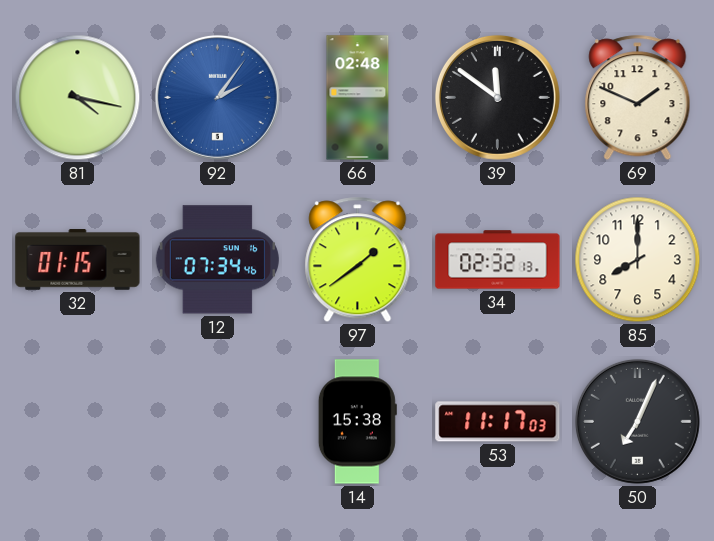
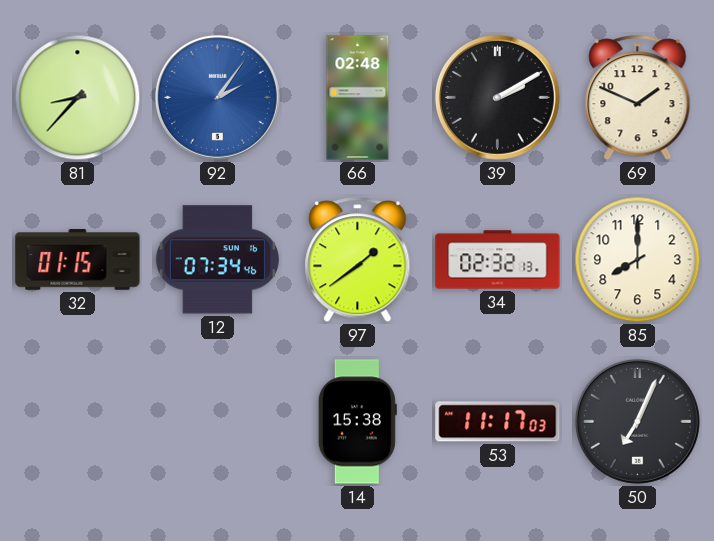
81: 4:17 -> 8:37
39: 11:51 -> 2:10
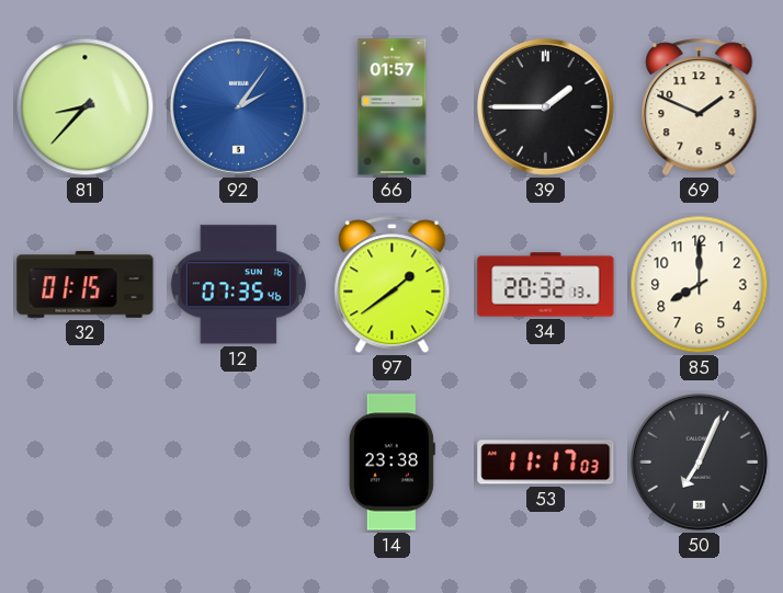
66: 02:48 -> 01:57
39: 2:10 -> 1:45
12: 07:34 -> 07:35
34: 02:32 -> 20:32
14: 15:38 -> 23:38
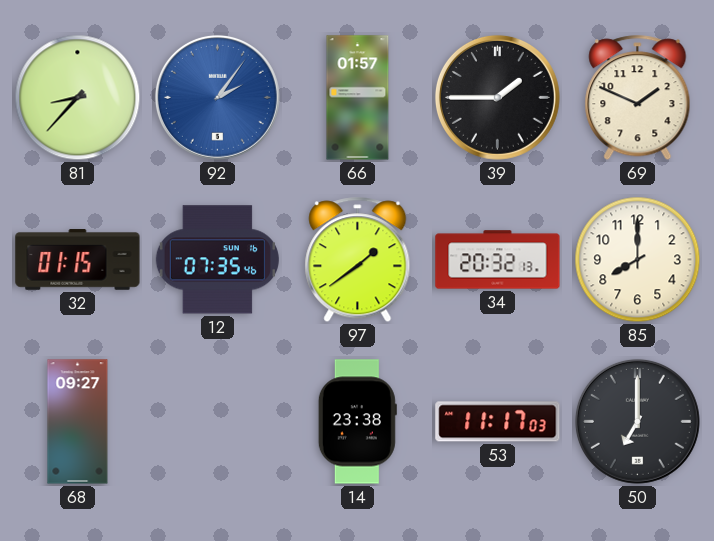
68: none -> 09:27
50: 7:04 -> 7:00
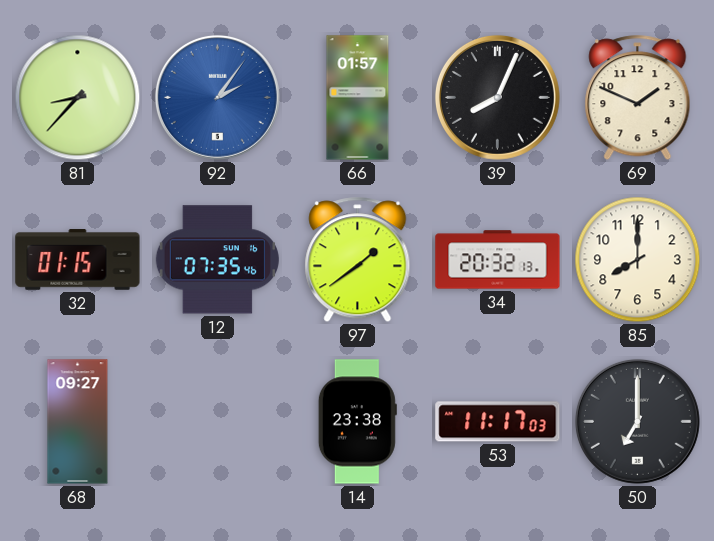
39: 1:45 -> 8:04
